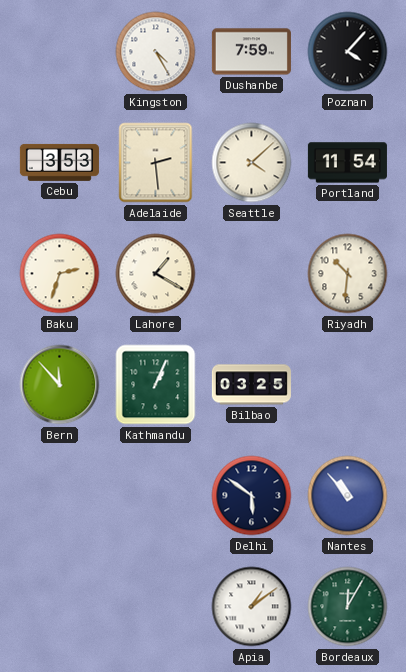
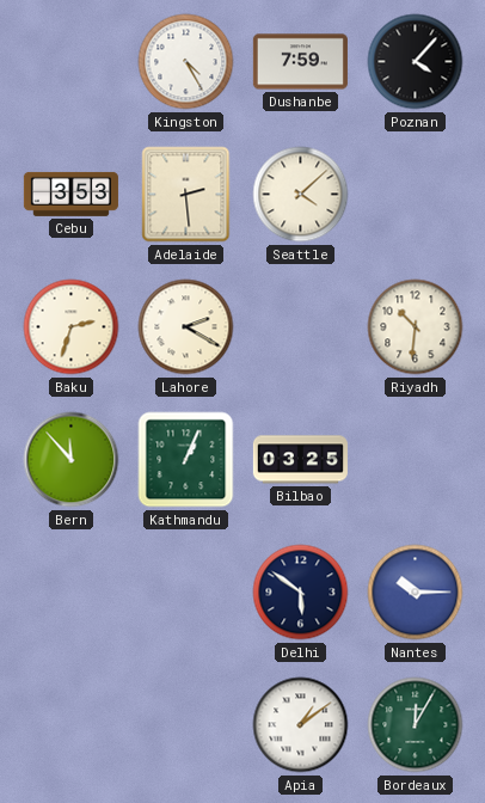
Portland: 11:54 -> none
Lahore: 1:20 -> 2:20
Nantes: 10:53 -> 10:15
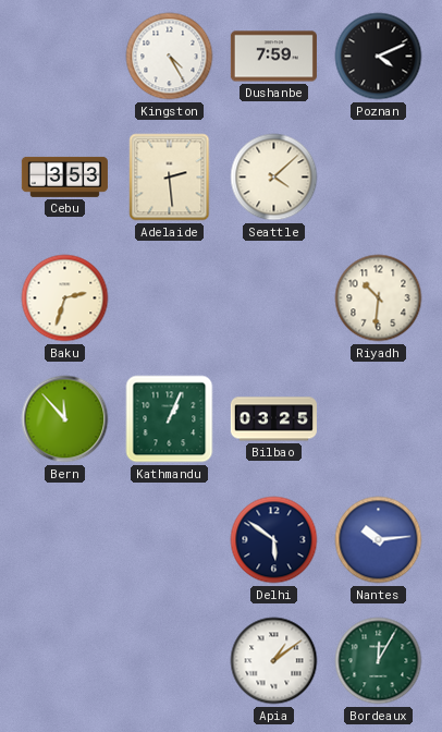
Poznan: 4:07 -> 4:11
Lahore: 2:20 -> none
Nantes: 10:15 -> 10:14
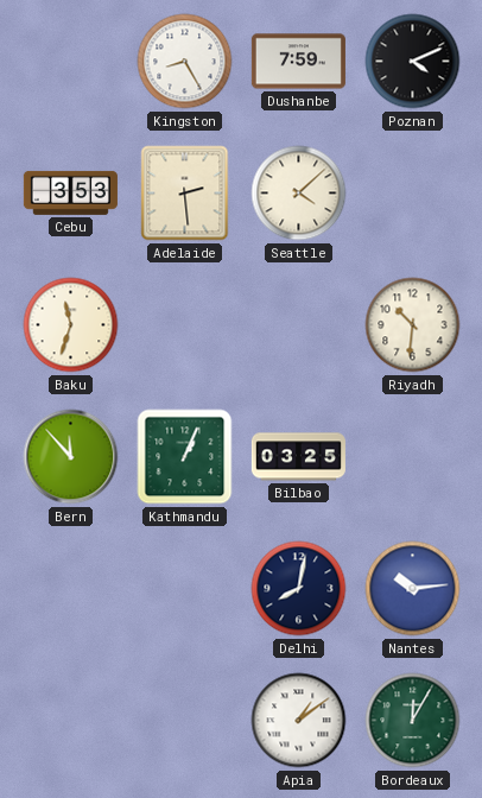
Kingston: 4:25 -> 8:25
Baku: 2:33 -> 11:33
Delhi: 5:51 -> 8:02
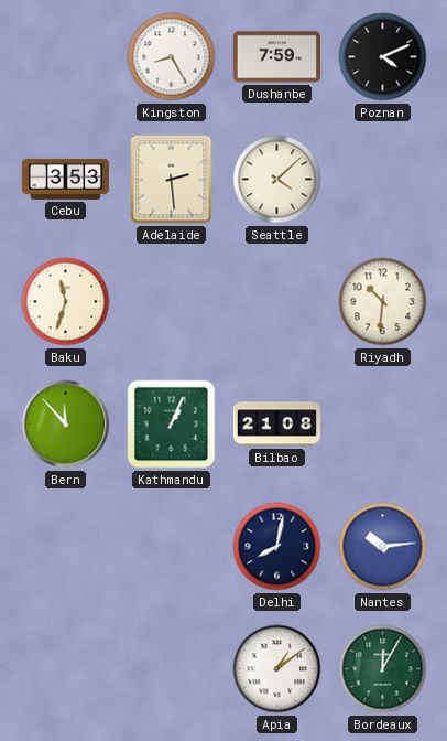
Bilbao: 03:25 -> 21:08
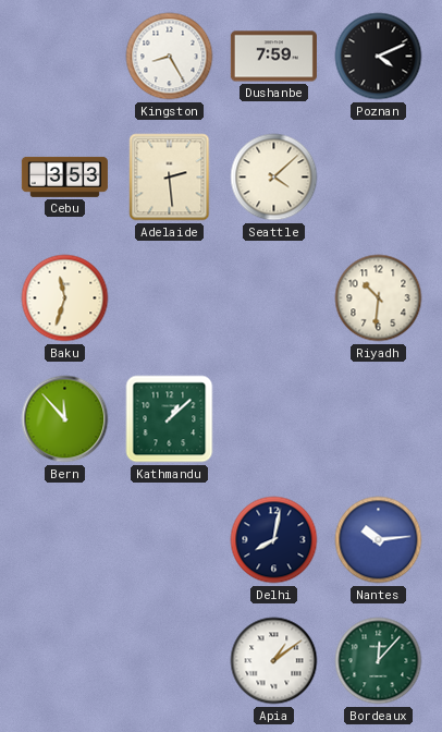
Kathmandu: 1:04 -> 1:08
Bilbao: 21:08 -> none
Bordeaux: 12:05 -> 12:07
